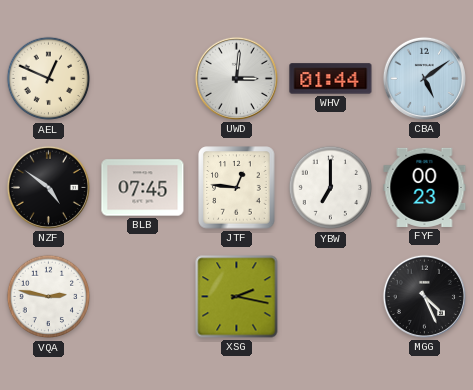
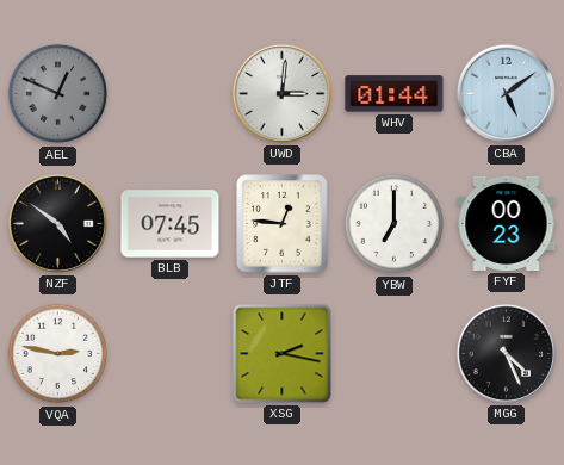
AEL dial: cream -> grey
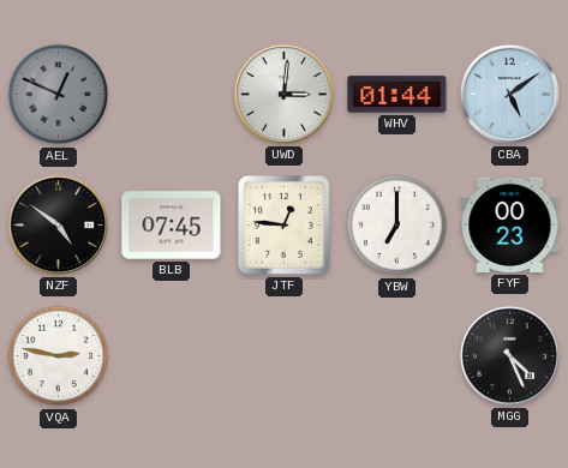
XSG: 2:17 -> none
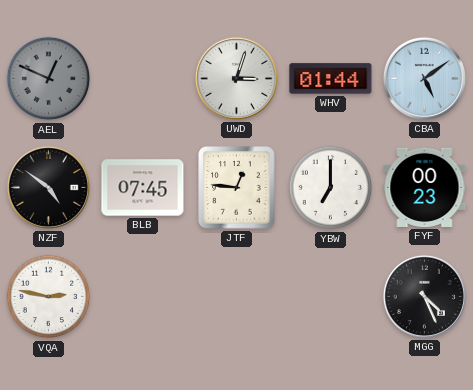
UWD: 3:01 -> 3:03
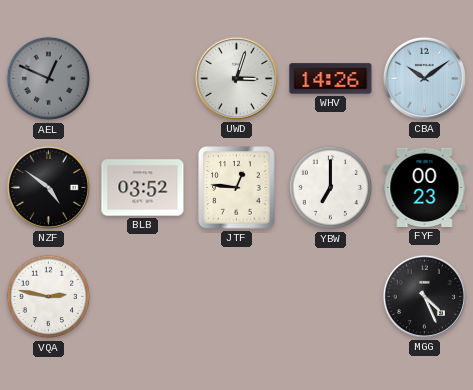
WHV: 01:44 -> 14:26
CBA: 5:09 -> 10:09
BLB: 07:45 -> 03:52
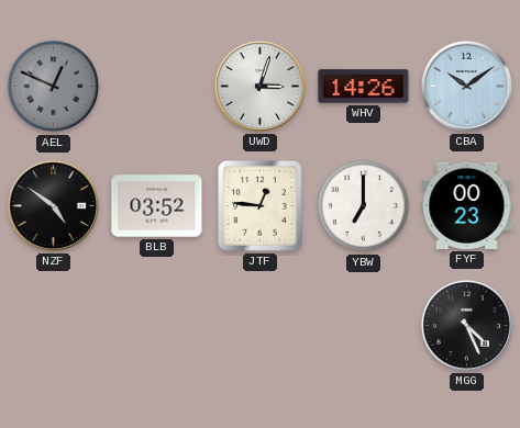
VQA: 2:47 -> none
